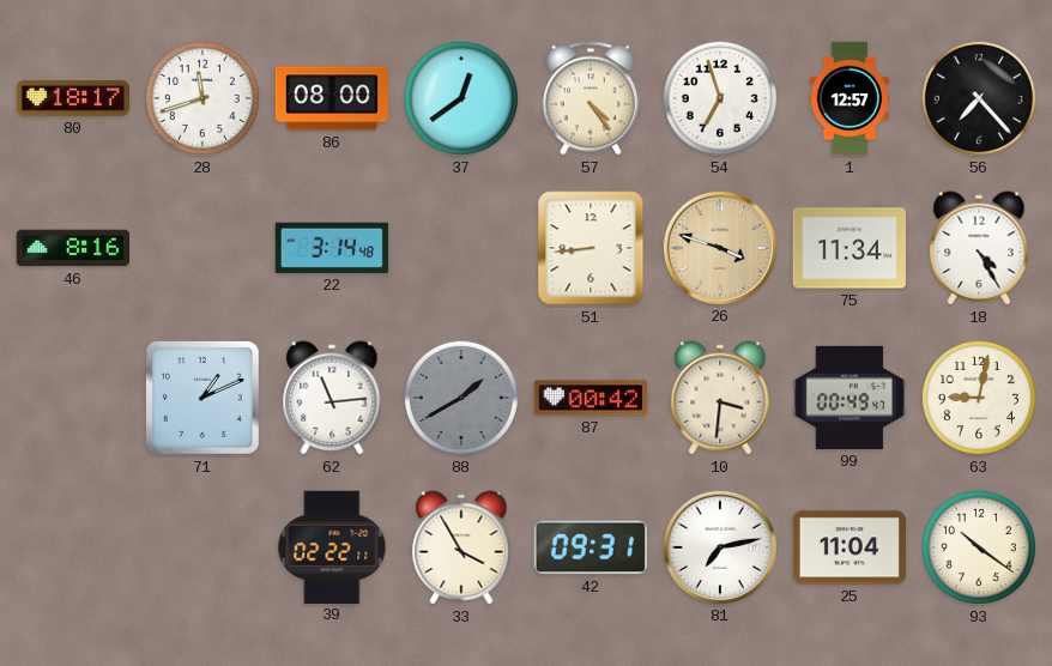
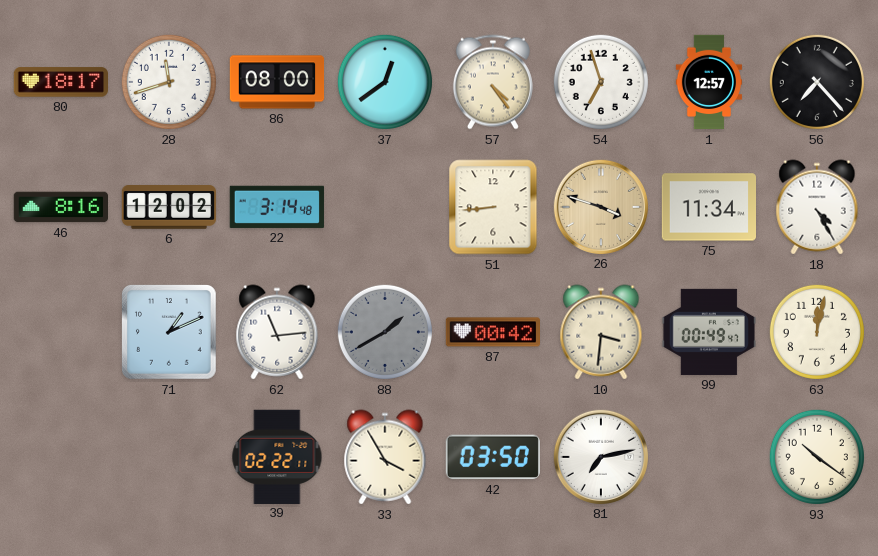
6: none -> 12:02
63: 9:02 -> 12:02
42: 09:31 -> 03:50
25: 11:04 -> none
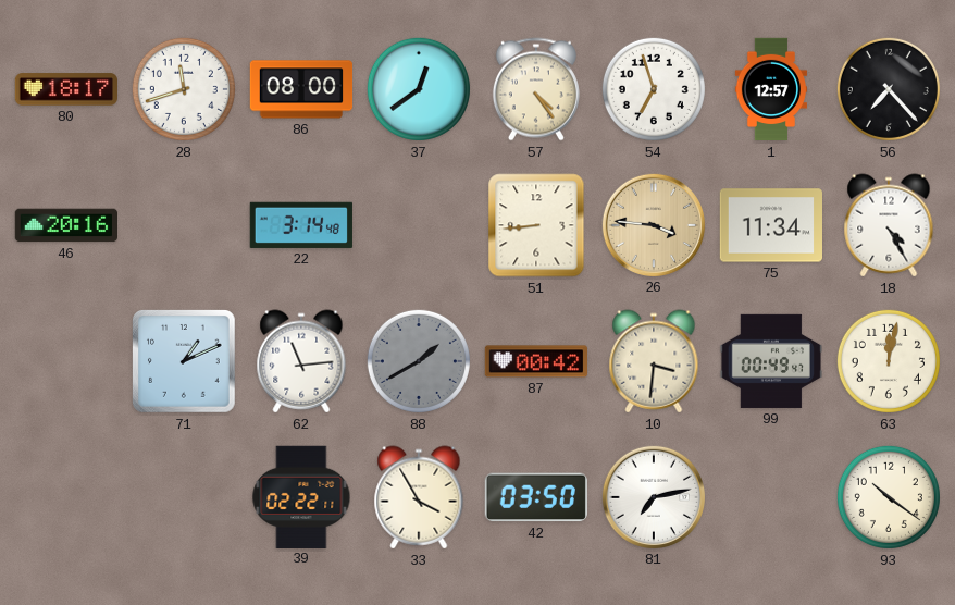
46: 8:16 -> 20:16
6: 12:02 -> none
26: 3:48 -> 3:46
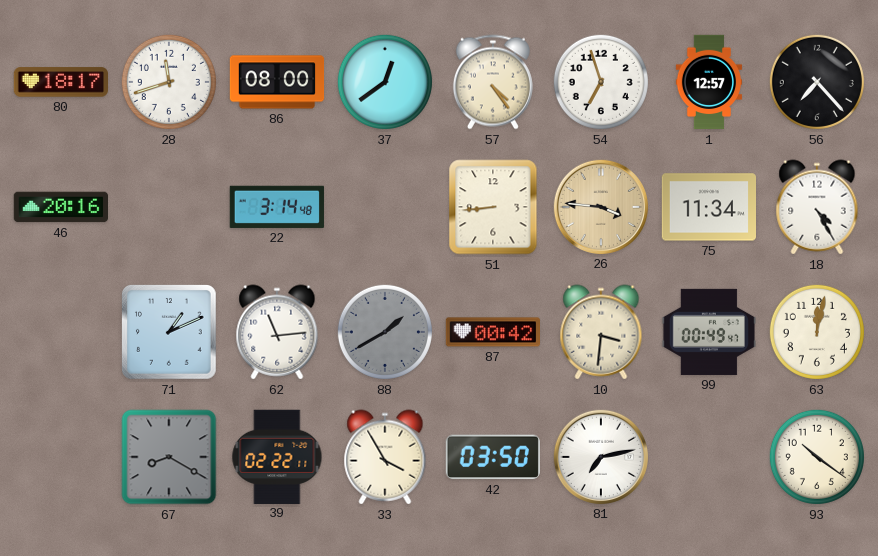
67: none -> 8:20
